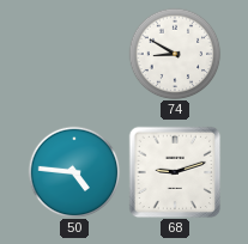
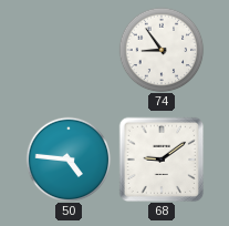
74: 8:50 -> 8:54
68: 9:12 -> 9:09
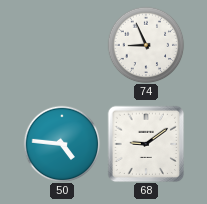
74: 8:54 -> 8:56
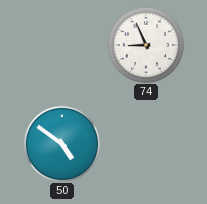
50: 4:46 -> 4:51
68: 9:09 -> none
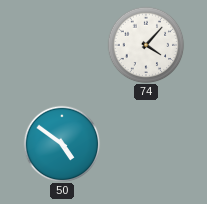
74: 8:56 -> 4:07
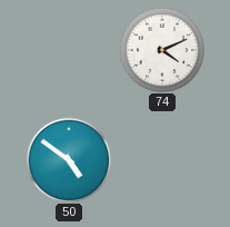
74: 4:07 -> 4:11
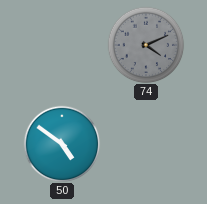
74 dial: white -> grey
